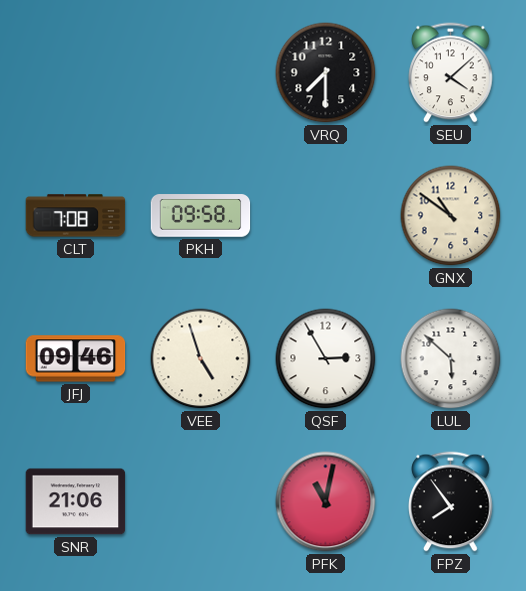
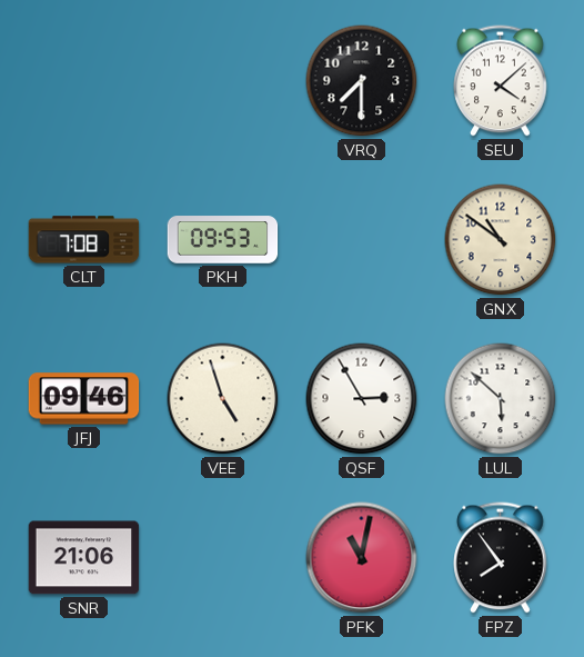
PKH: 09:58 -> 09:53
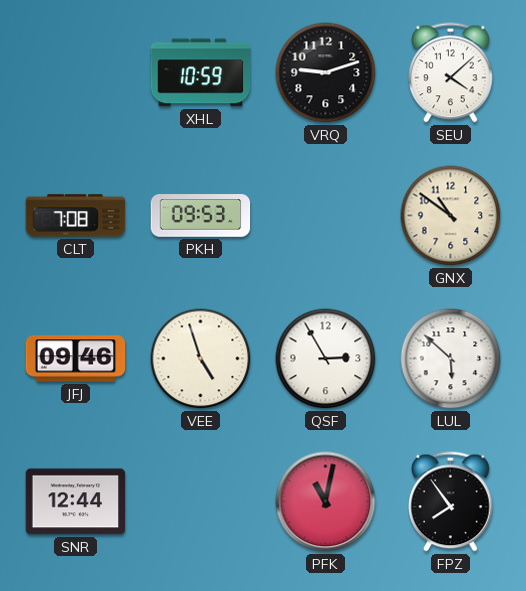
XHL: none -> 10:59
VRQ: 7:30 -> 9:12
SNR: 21:06 -> 12:44
